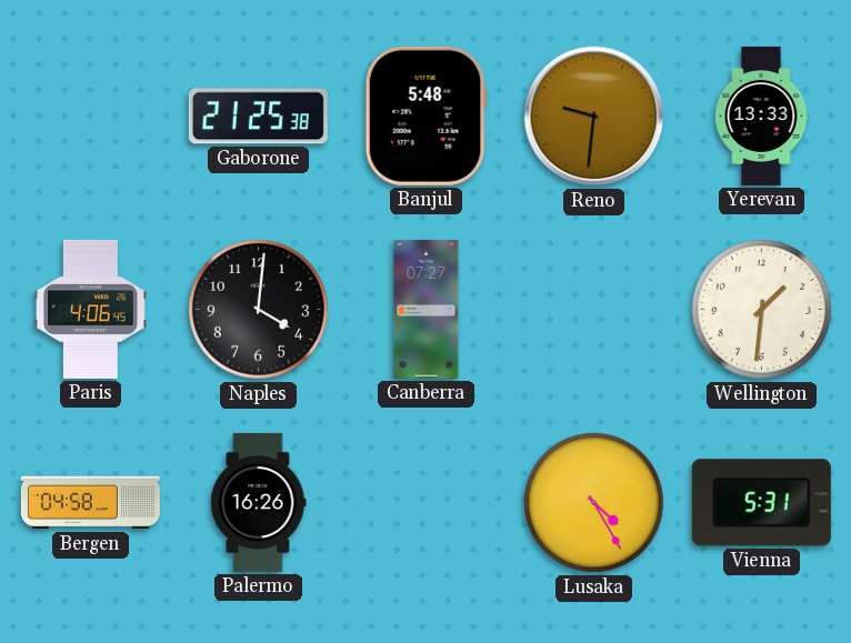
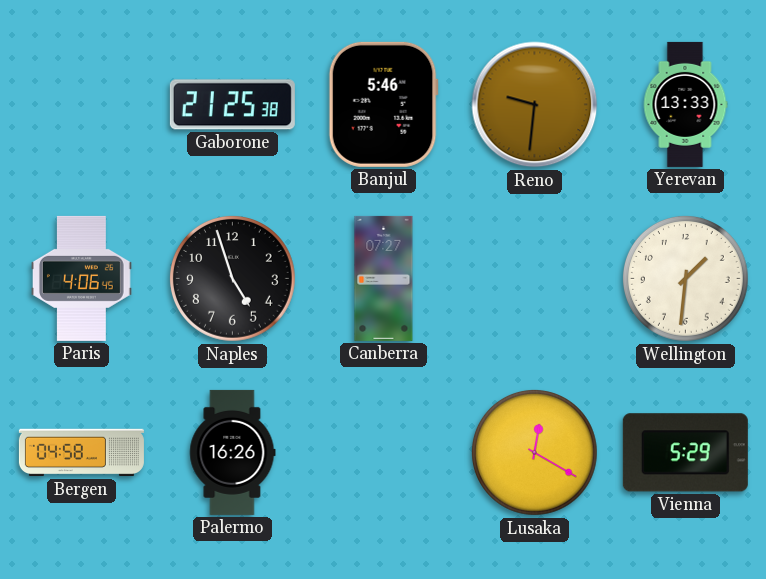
Banjul: 5:48 -> 5:46
Naples: 4:01 -> 4:57
Lusaka: 4:25 -> 12:20
Vienna: 5:31 -> 5:29
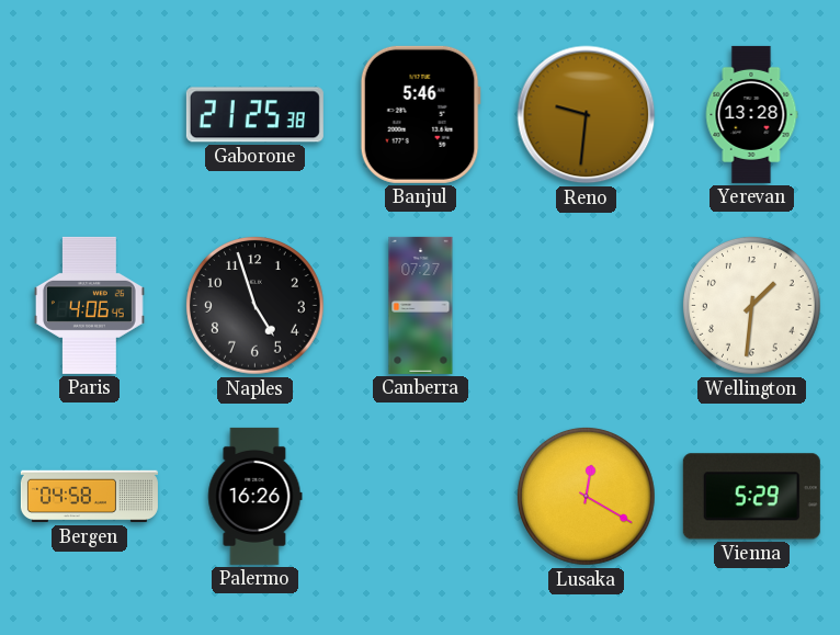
Yerevan: 13:33 -> 13:28
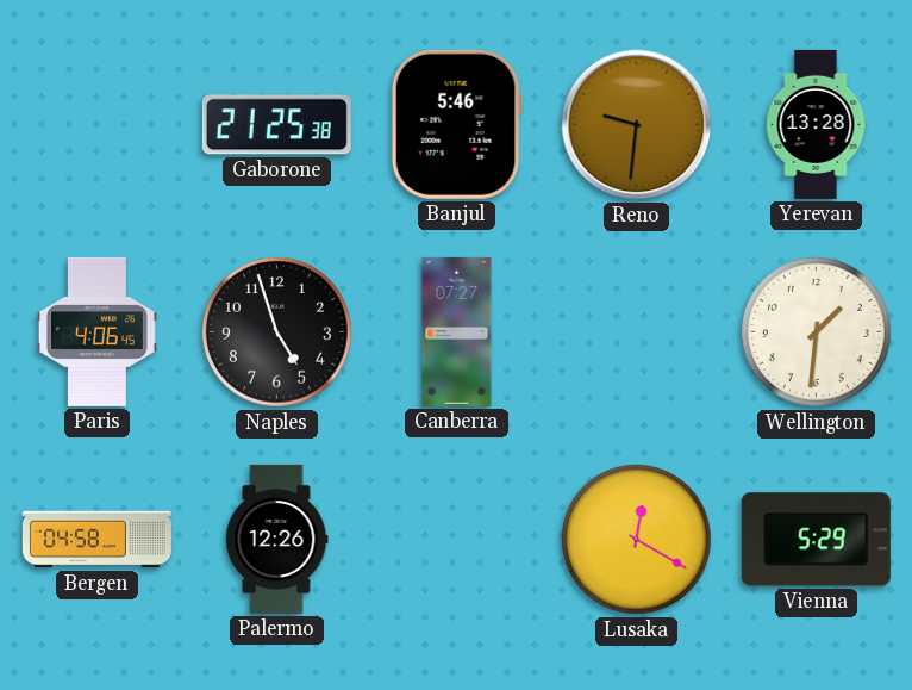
Palermo: 16:26 -> 12:26
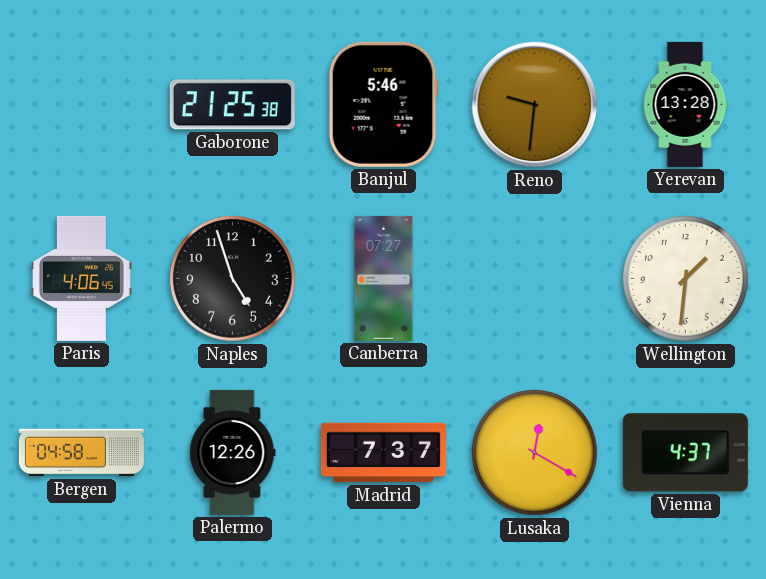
Madrid: none -> 7:37
Vienna: 5:29 -> 4:37
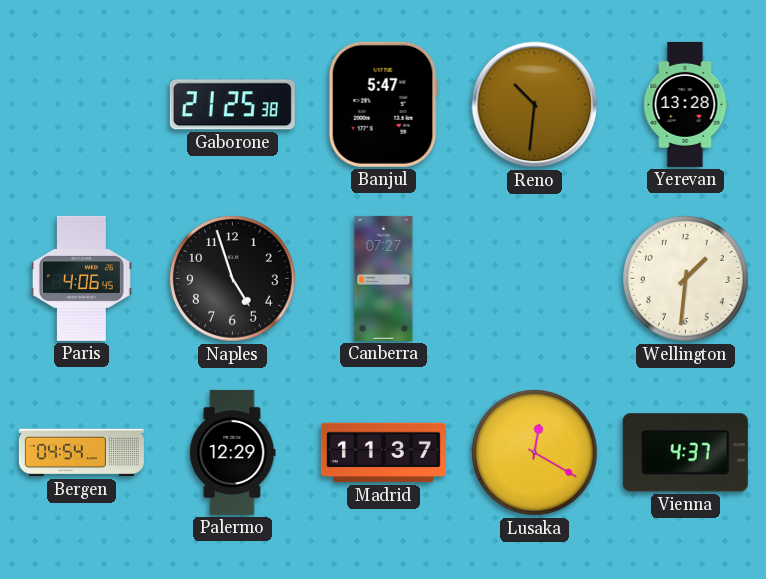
Banjul: 5:46 -> 5:47
Reno: 9:31 -> 10:31
Bergen: 04:58 -> 04:54
Palermo: 12:26 -> 12:29
Madrid: 7:37 -> 11:37
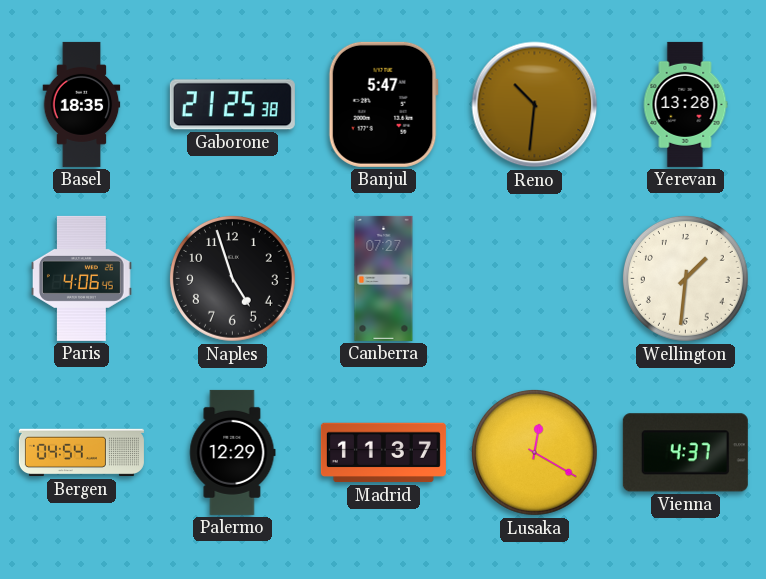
Basel: none -> 18:35
